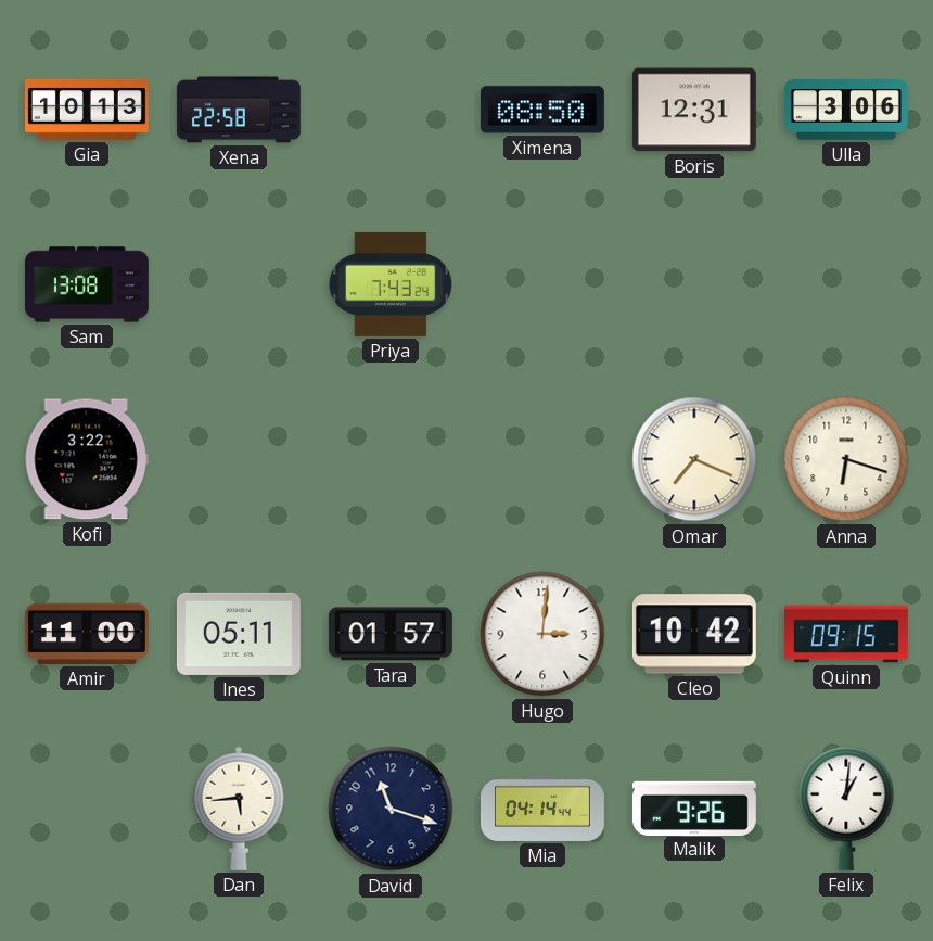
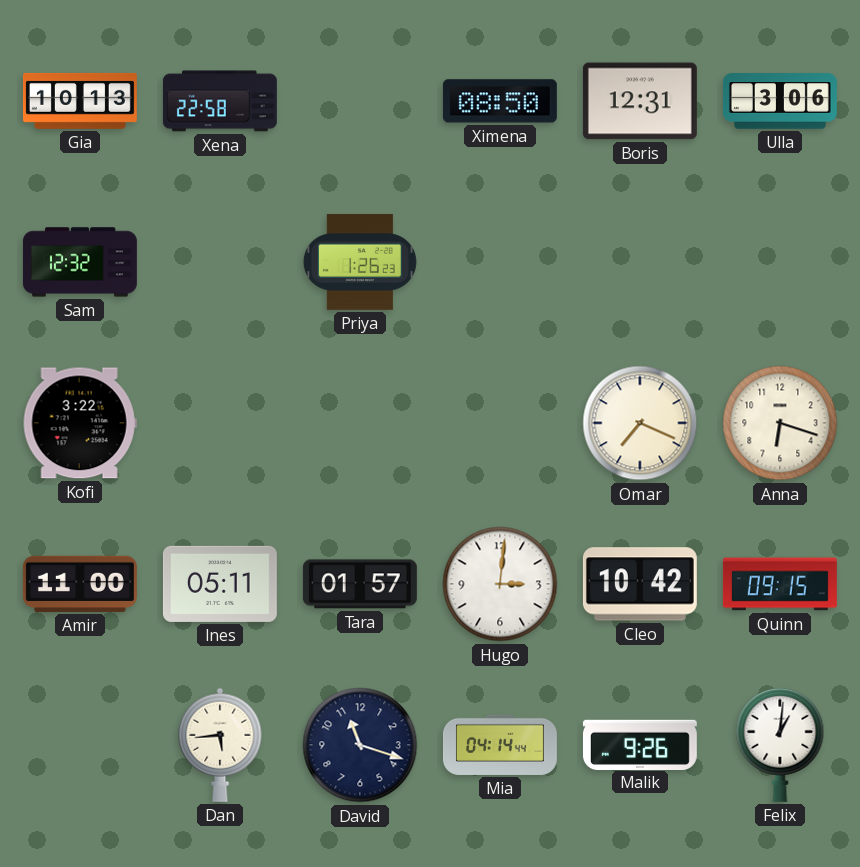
Sam: 13:08 -> 12:32
Priya: 7:43 -> 1:26
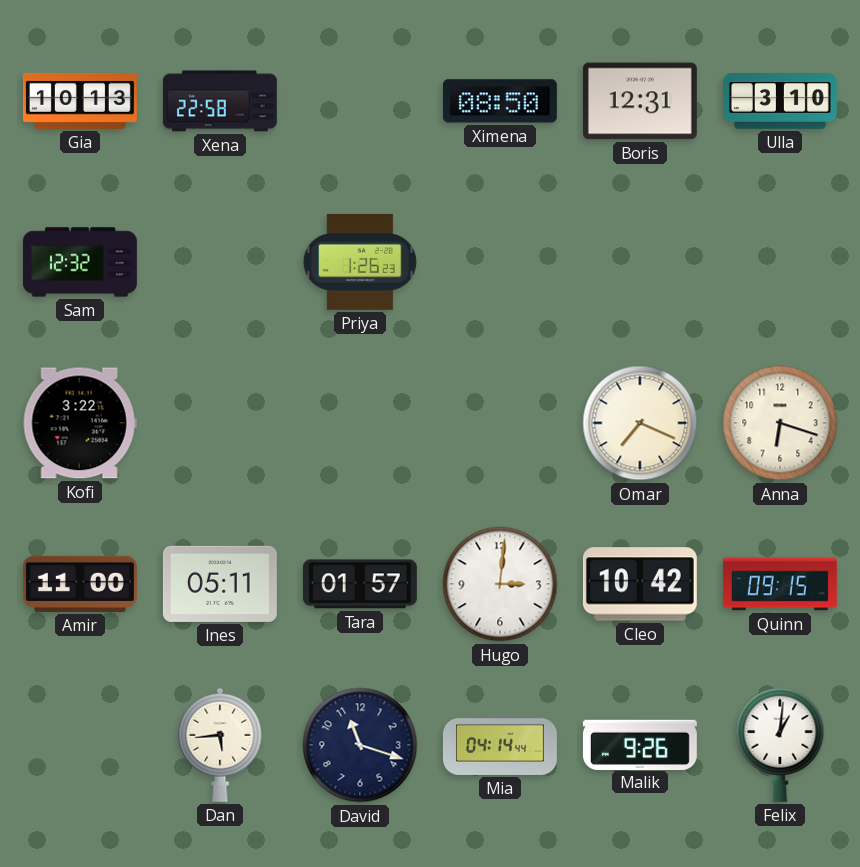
Ulla: 3:06 -> 3:10
